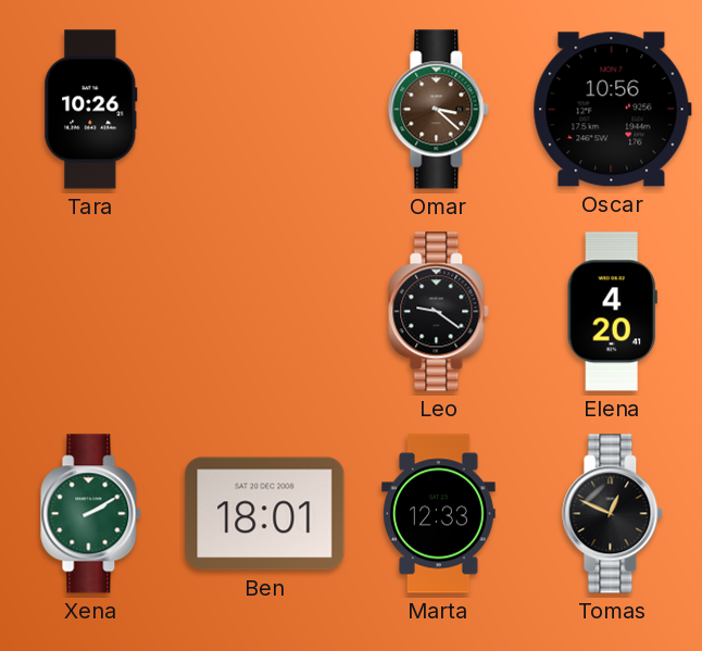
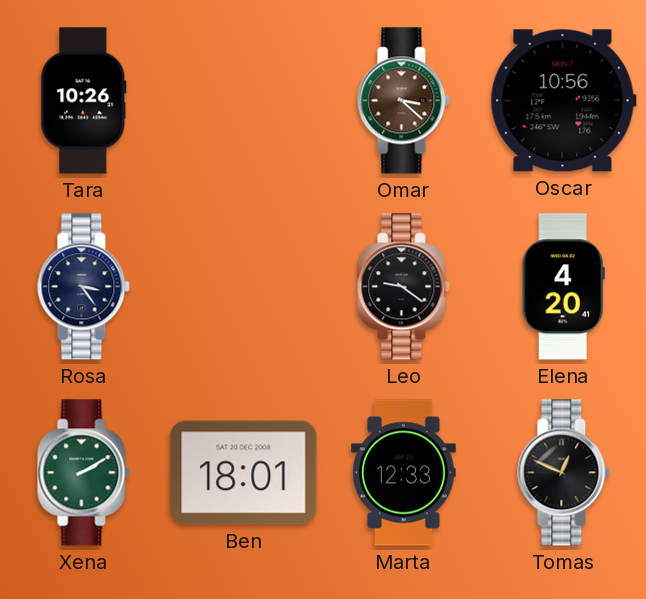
Rosa: none -> 3:24
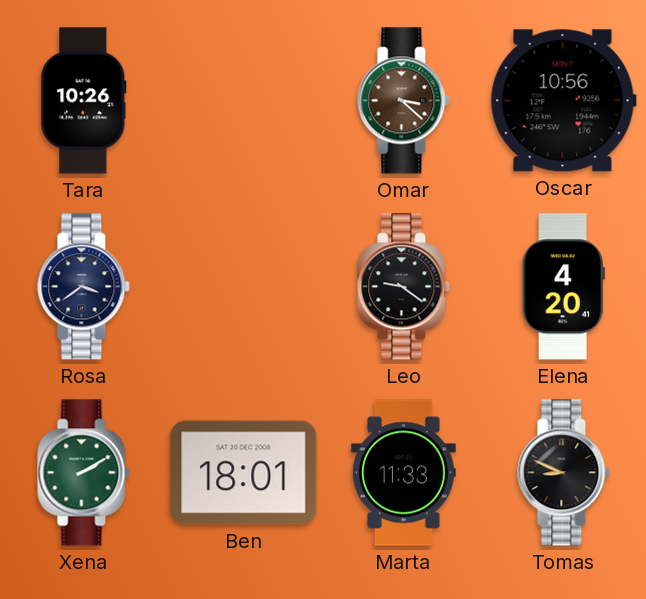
Rosa: 3:24 -> 3:39
Marta: 12:33 -> 11:33
Tomas: 12:49 -> 8:49
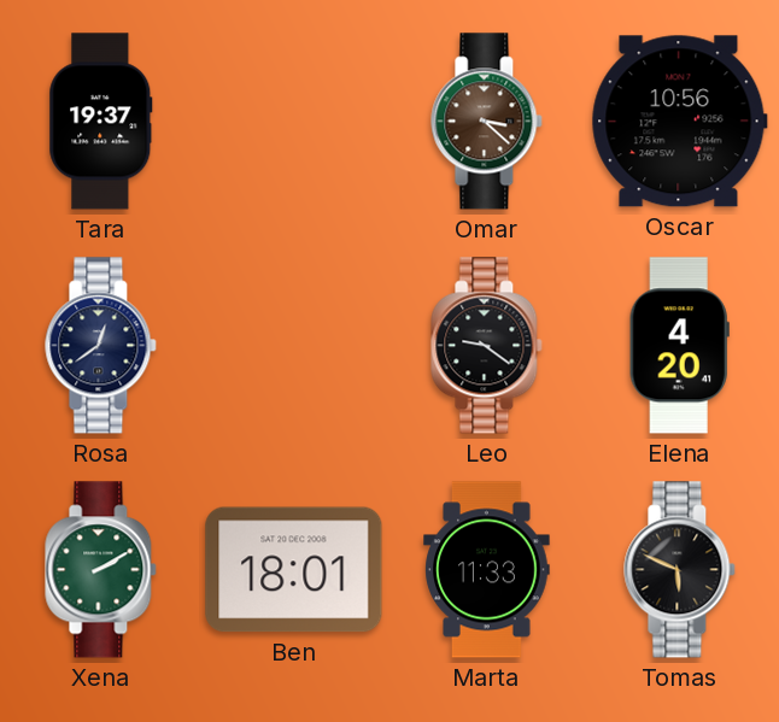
Tara: 10:26 -> 19:37
Rosa: 3:39 -> 12:39
Tomas: 8:49 -> 5:49
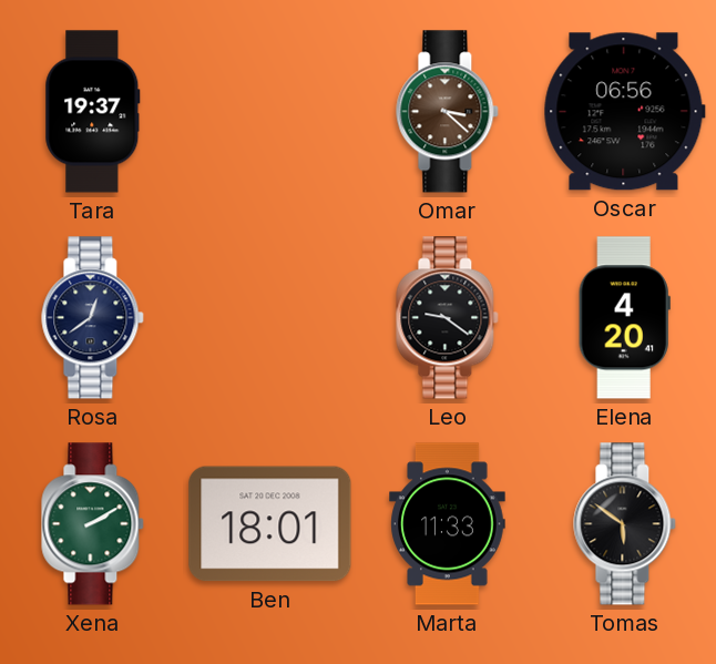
Oscar: 10:56 -> 06:56
Tomas: 5:49 -> 5:51
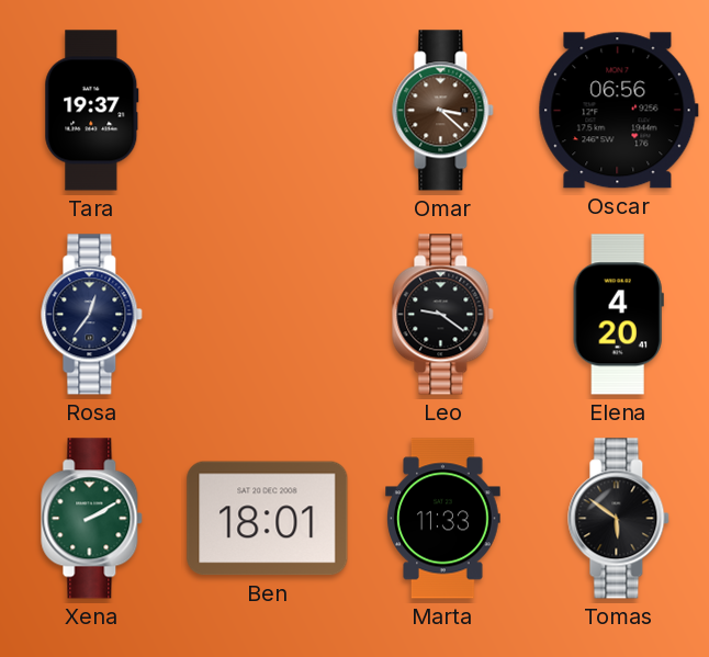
Rosa: 12:39 -> 12:36
